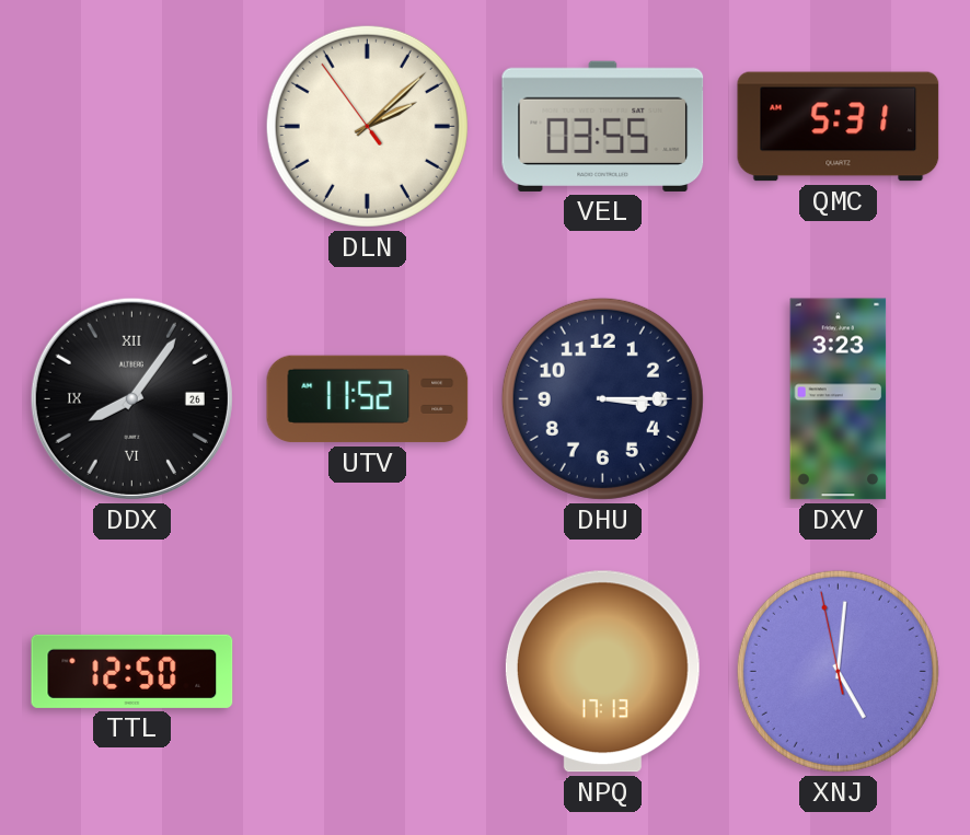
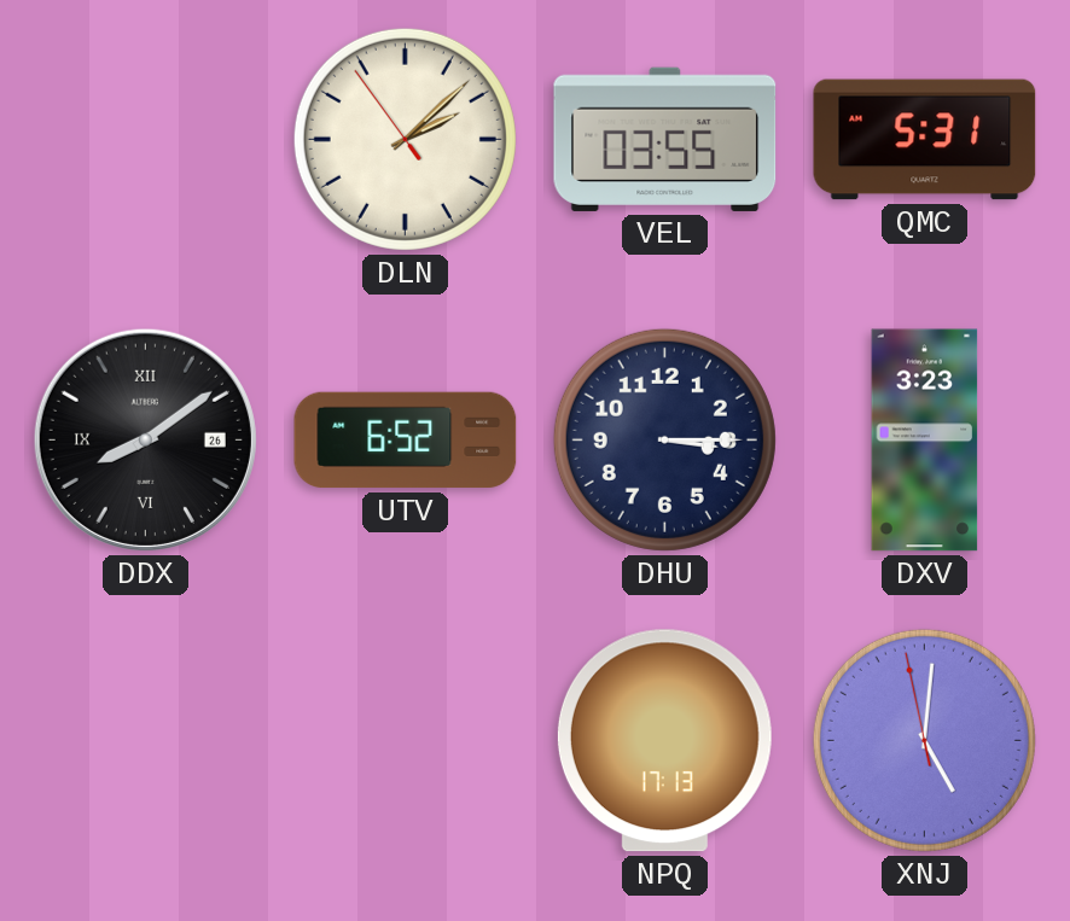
DDX: 8:06 -> 8:09
UTV: 11:52 -> 6:52
TTL: 12:50 -> none
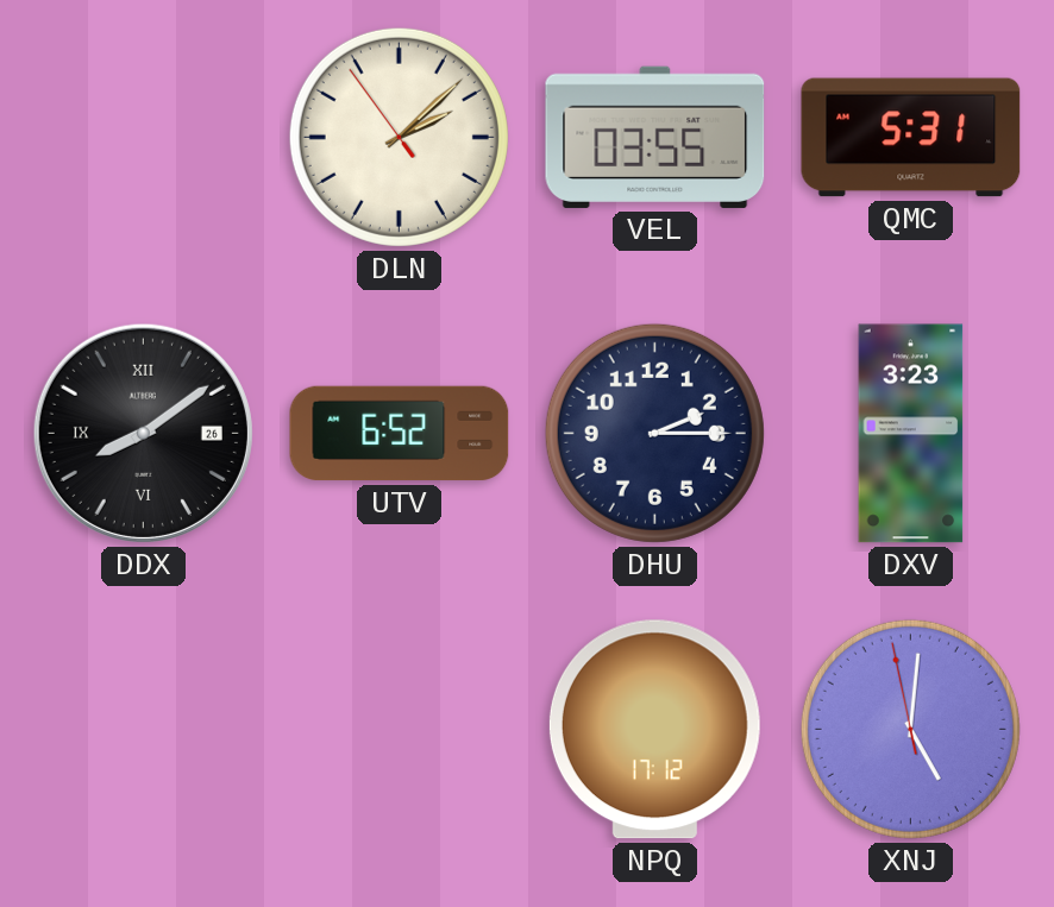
DHU: 3:15 -> 2:15
NPQ: 17:13 -> 17:12
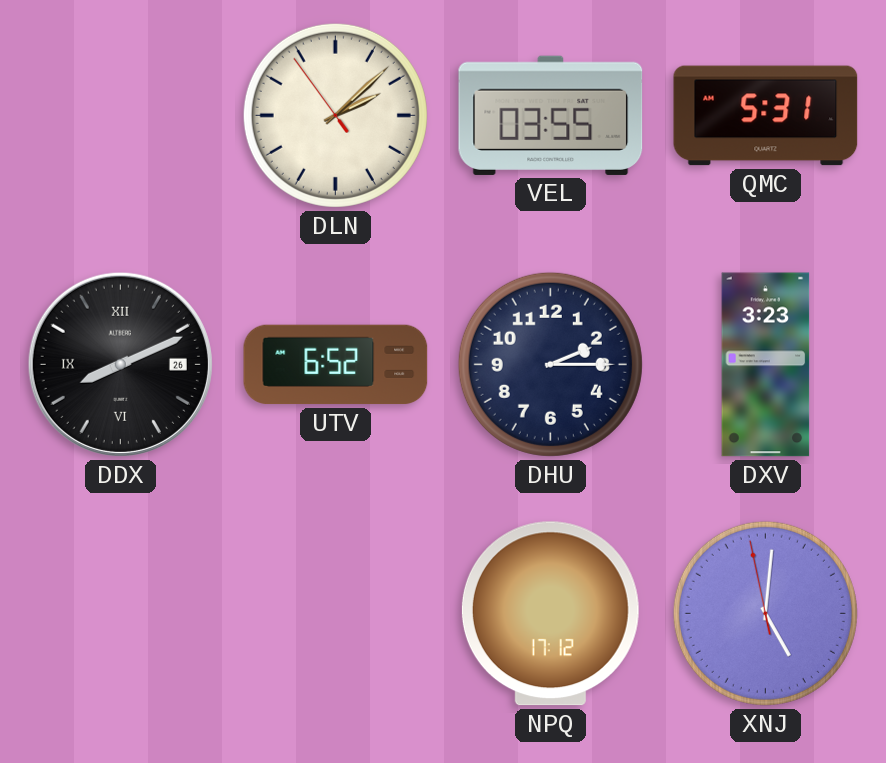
DDX: 8:09 -> 8:11
